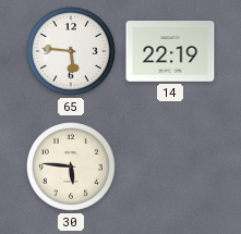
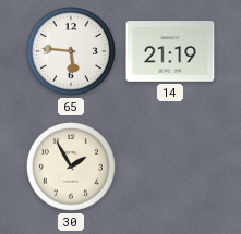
14: 22:19 -> 21:19
30: 5:46 -> 1:55
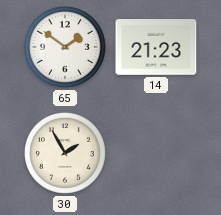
65: 5:46 -> 1:51
14: 21:19 -> 21:23
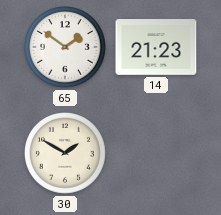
30: 1:55 -> 1:50
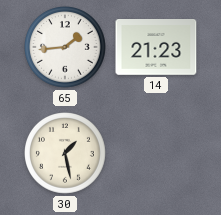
65: 1:51 -> 1:44
30: 1:50 -> 1:28
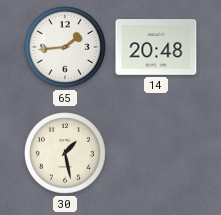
14: 21:23 -> 20:48
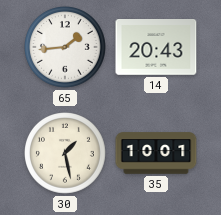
14: 20:48 -> 20:43
35: none -> 10:01
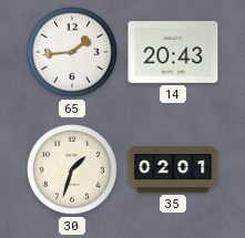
30: 1:28 -> 1:33
35: 10:01 -> 02:01
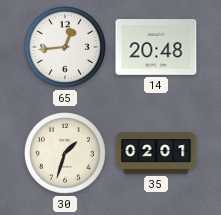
65: 1:44 -> 12:44
14: 20:43 -> 20:48
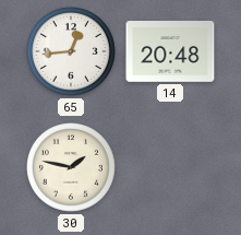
30: 1:33 -> 1:47
35: 02:01 -> none
